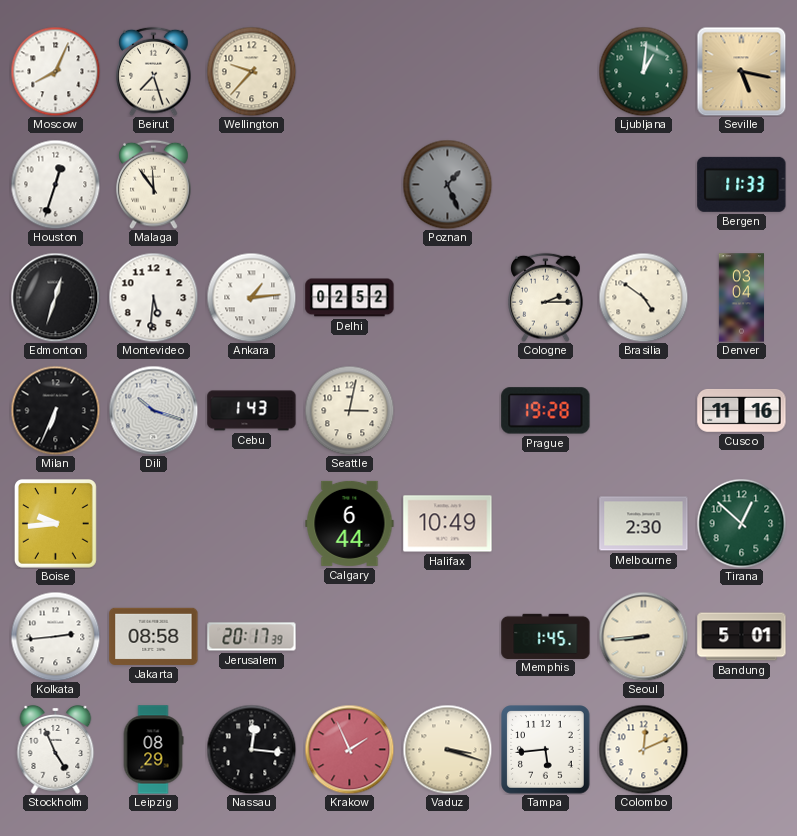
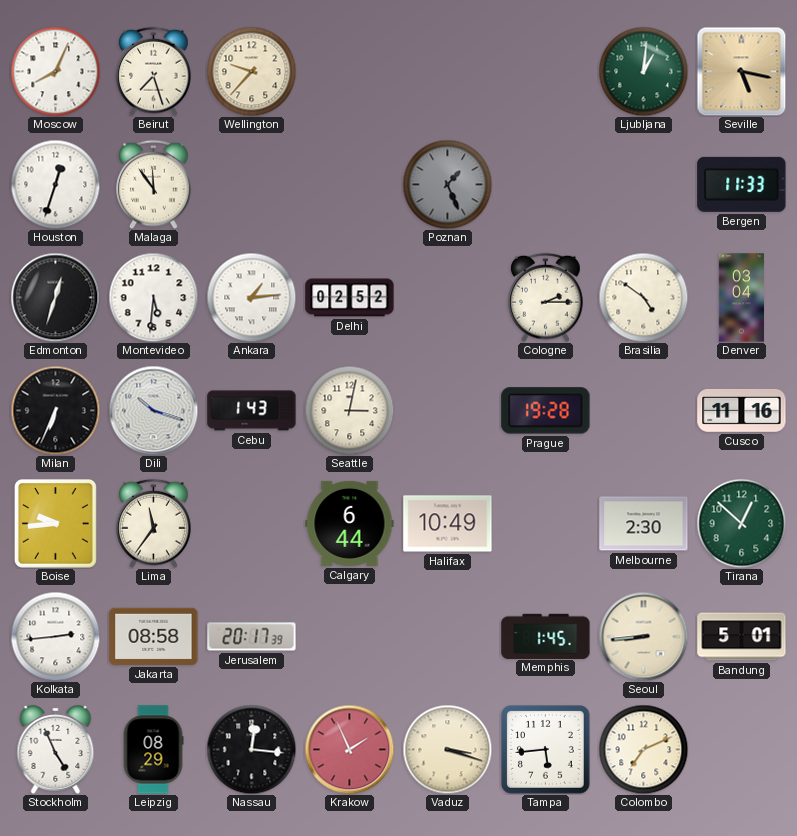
Lima: none -> 11:36
Colombo: 12:11 -> 7:11
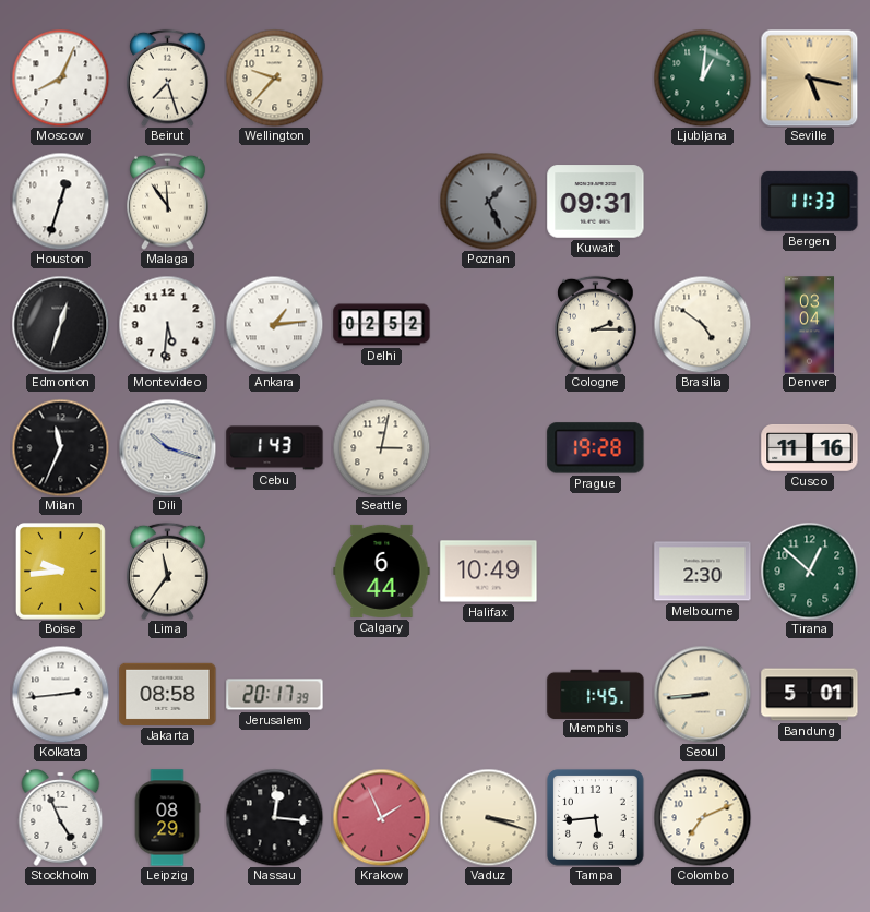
Kuwait: none -> 09:31
Milan: 6:34 -> 11:34
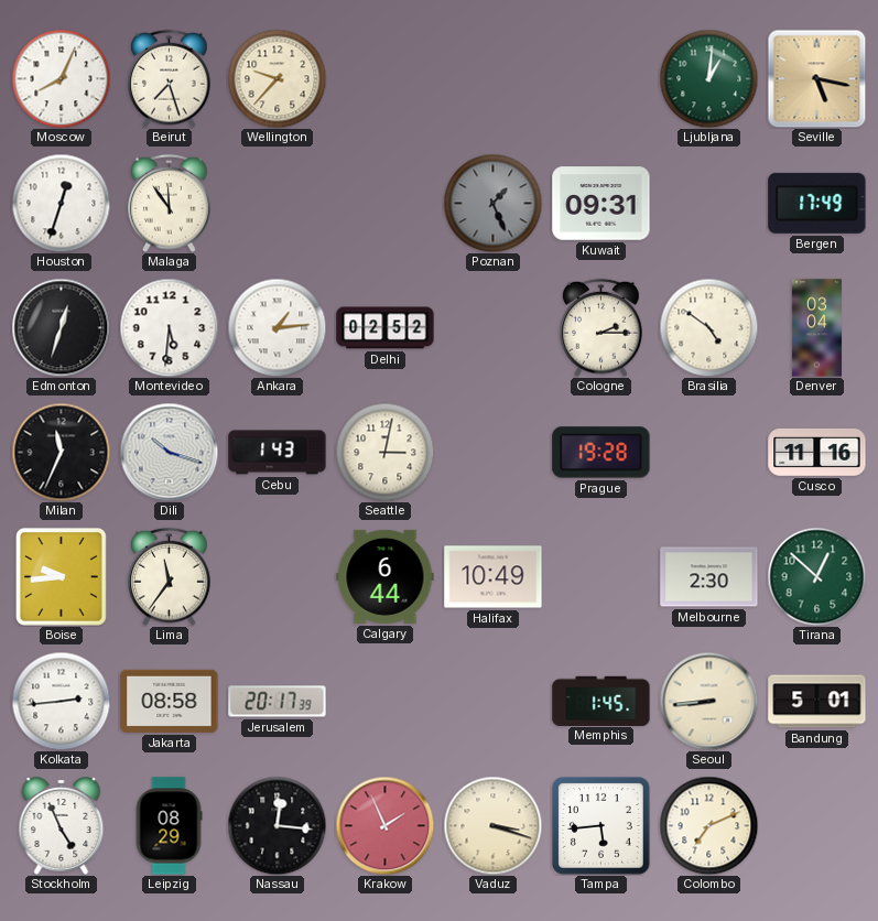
Bergen: 11:33 -> 17:49
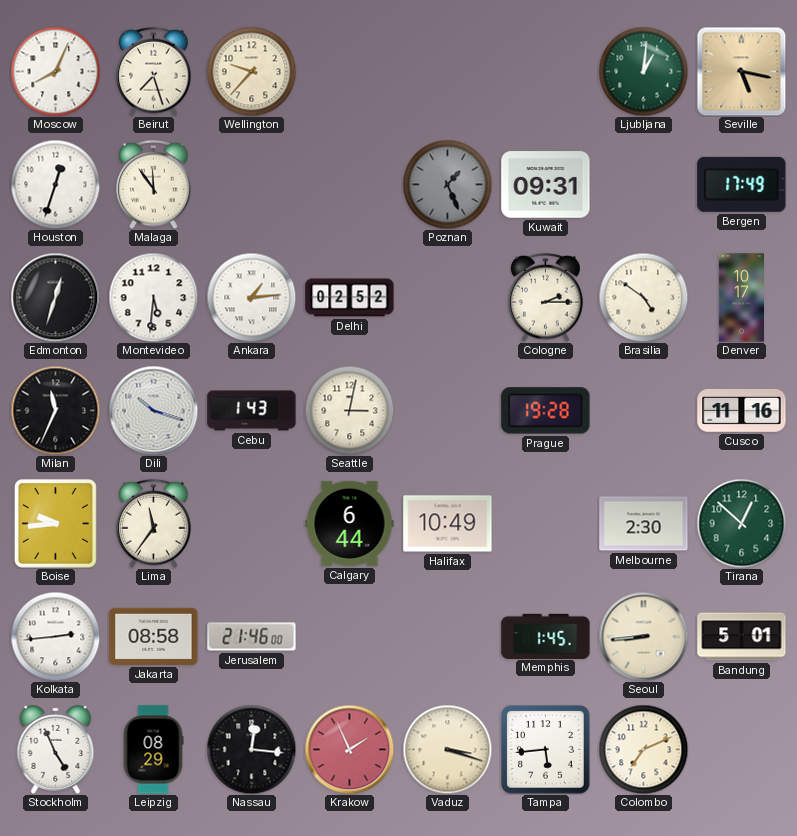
Denver: 03:04 -> 10:17
Jerusalem: 20:17 -> 21:46
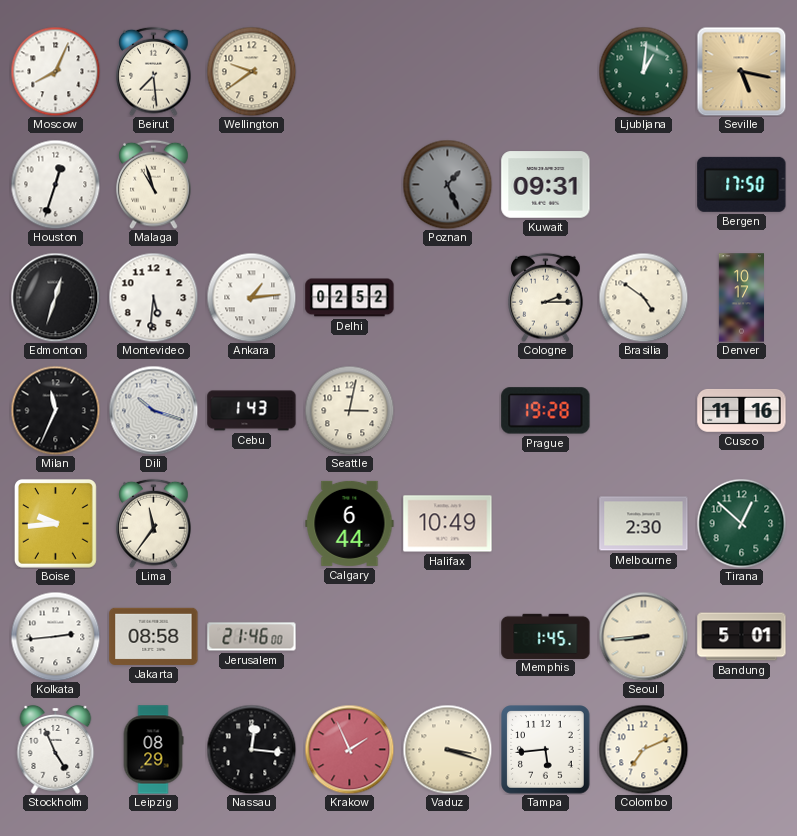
Beirut: 7:27 -> 7:29
Wellington: 9:37 -> 9:39
Malaga: 11:54 -> 10:57
Bergen: 17:49 -> 17:50
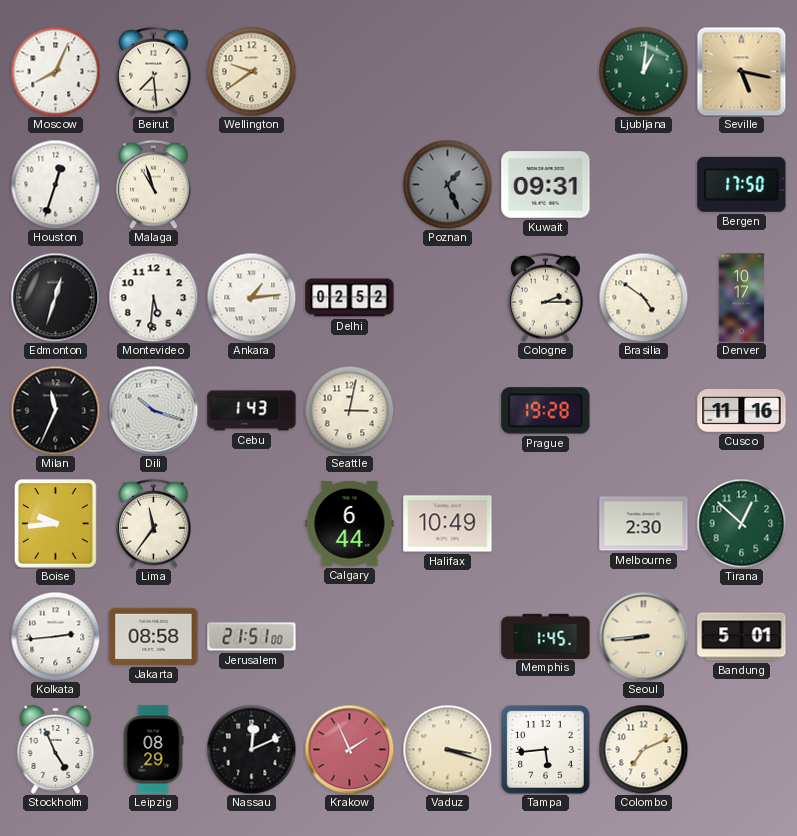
Jerusalem: 21:46 -> 21:51
Nassau: 12:16 -> 12:11
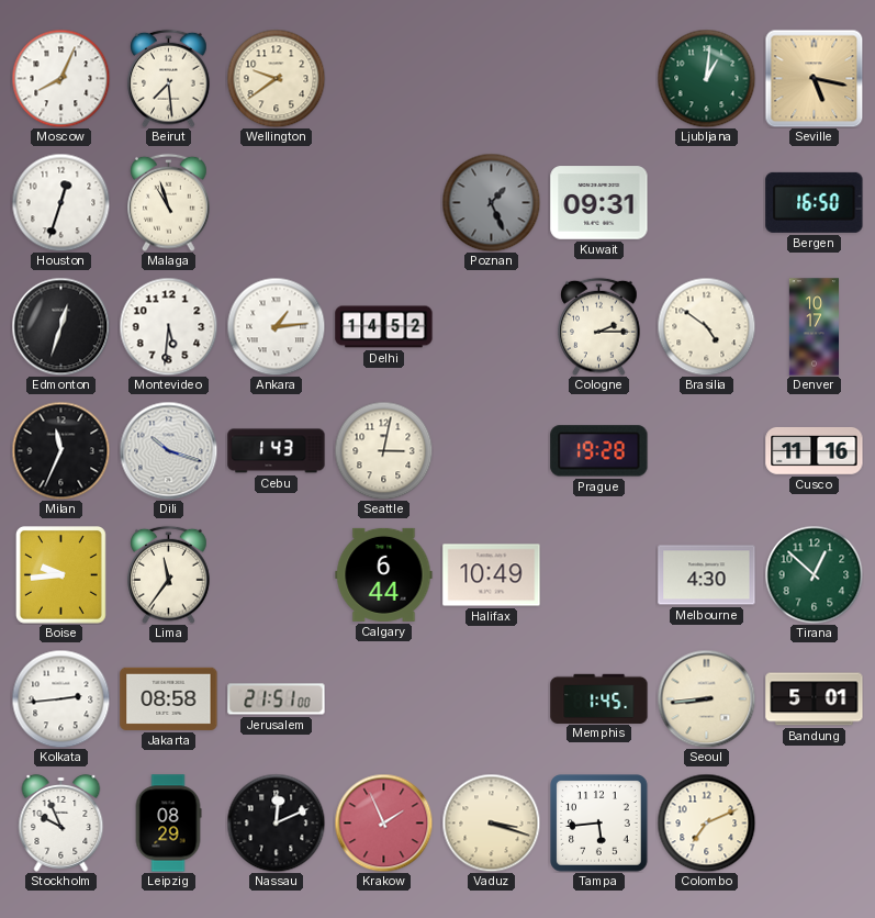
Bergen: 17:50 -> 16:50
Delhi: 02:52 -> 14:52
Melbourne: 2:30 -> 4:30
Stockholm: 4:56 -> 9:56
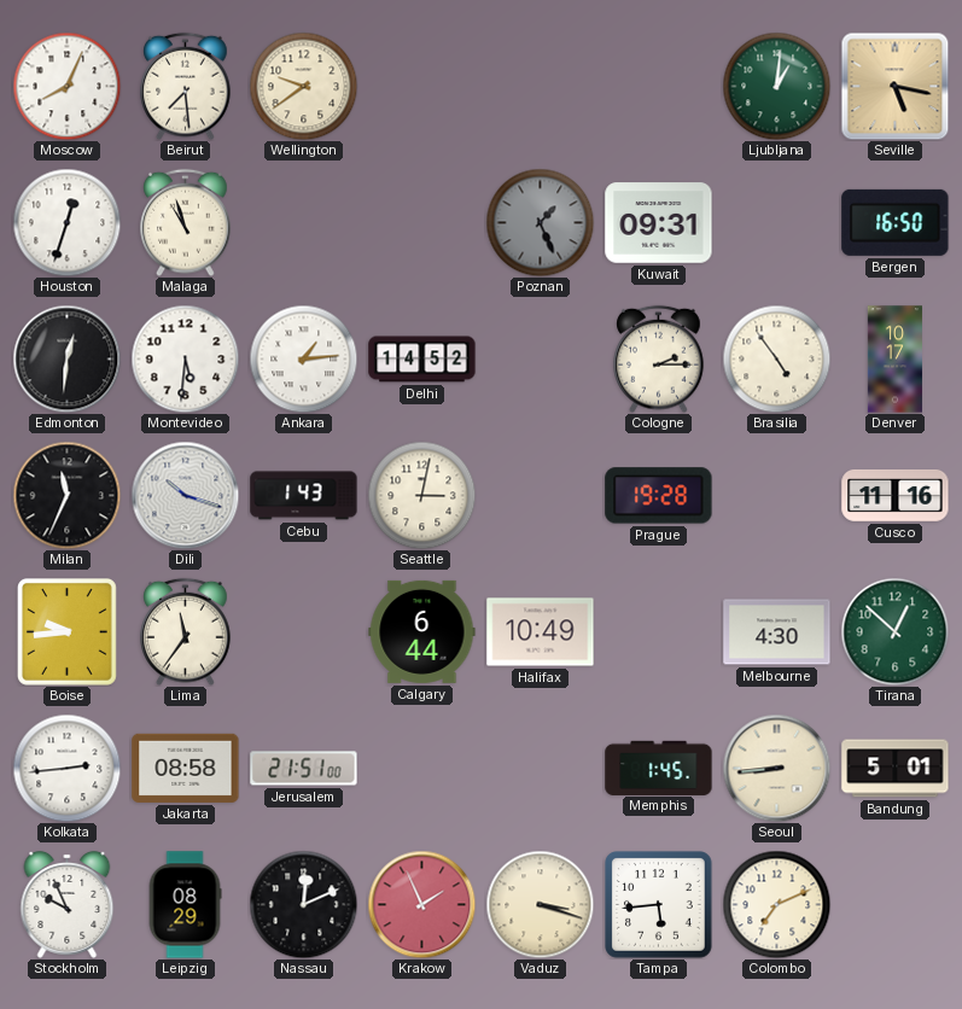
Edmonton: 12:33 -> 12:31
Brasilia: 4:51 -> 4:54
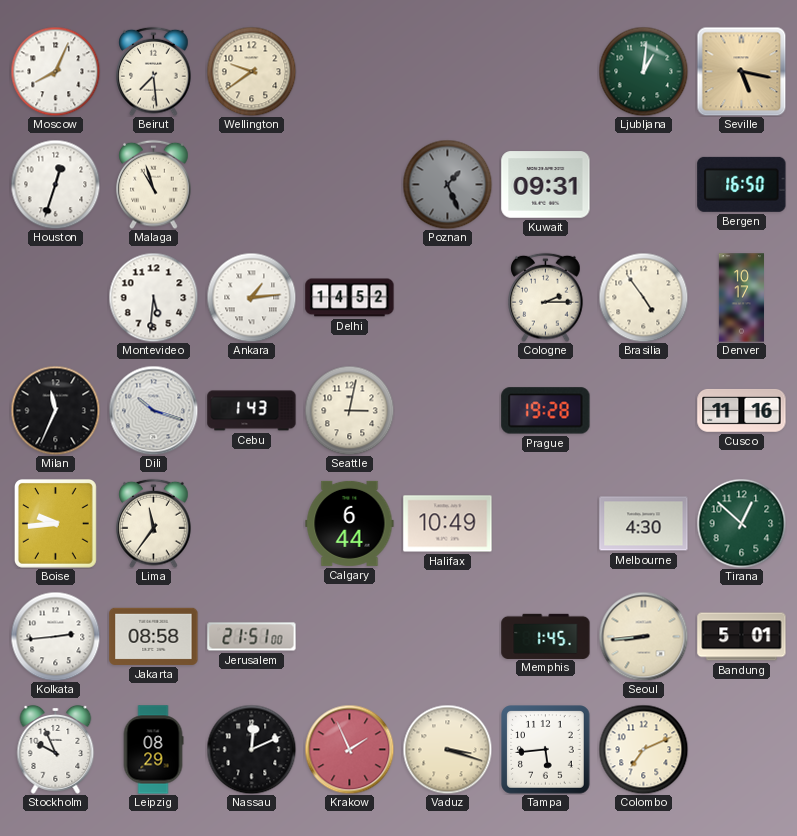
Edmonton: 12:31 -> none
